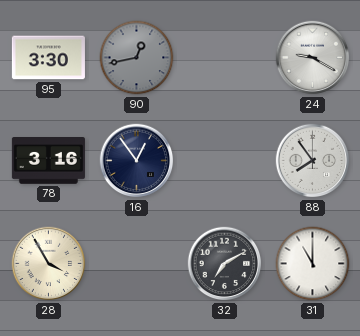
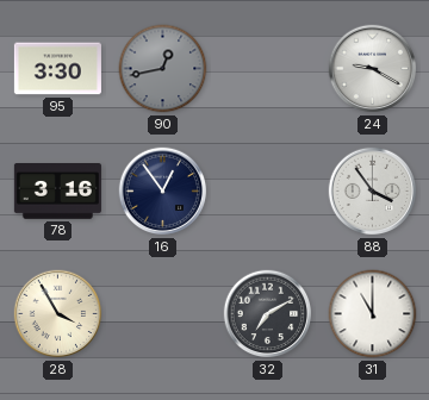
88: 7:54 -> 3:54
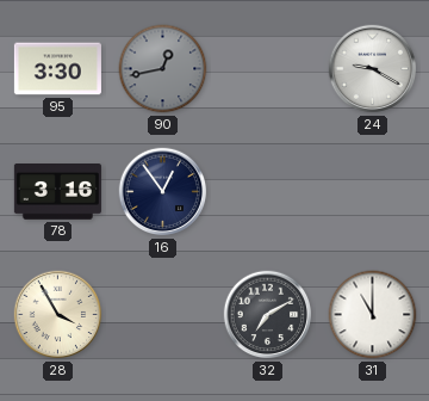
88: 3:54 -> none
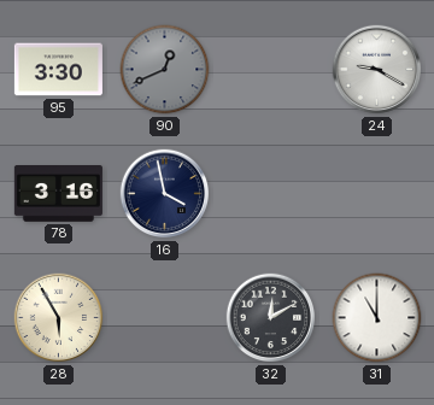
90: 12:43 -> 12:41
16: 12:54 -> 3:58
28: 3:55 -> 5:55
32: 7:10 -> 12:10
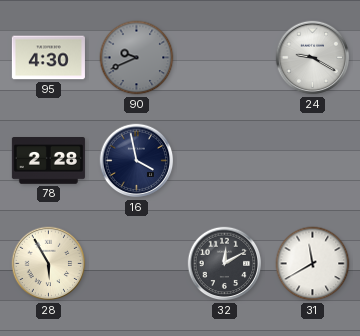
95: 3:30 -> 4:30
90: 12:41 -> 9:41
78: 3:16 -> 2:28
31: 11:00 -> 11:40
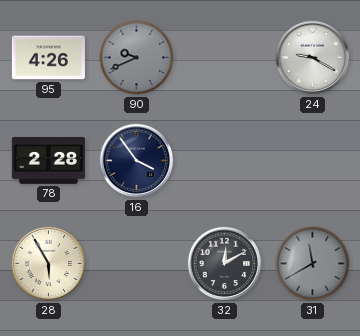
95: 4:30 -> 4:26
16: 3:58 -> 3:54
31 dial: white -> grey
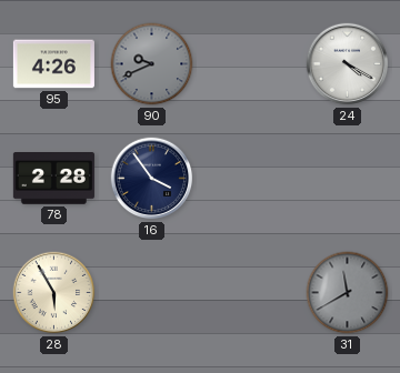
24: 9:20 -> 4:20
32: 12:10 -> none
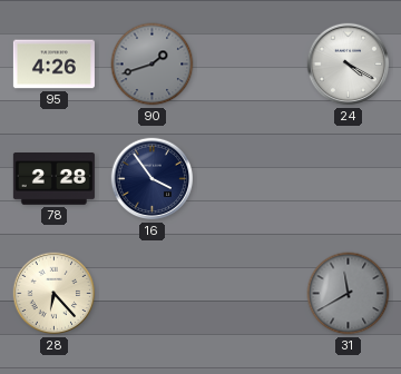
90: 9:41 -> 1:42
28: 5:55 -> 6:23
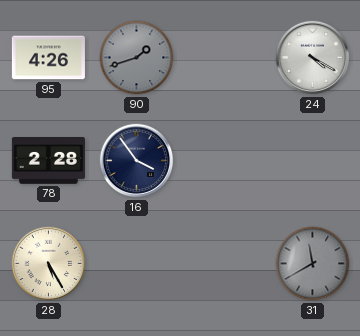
28: 6:23 -> 5:25
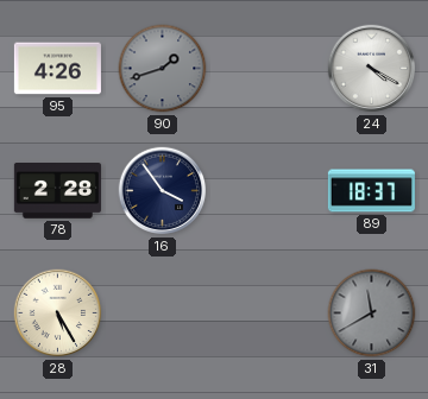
89: none -> 18:37
